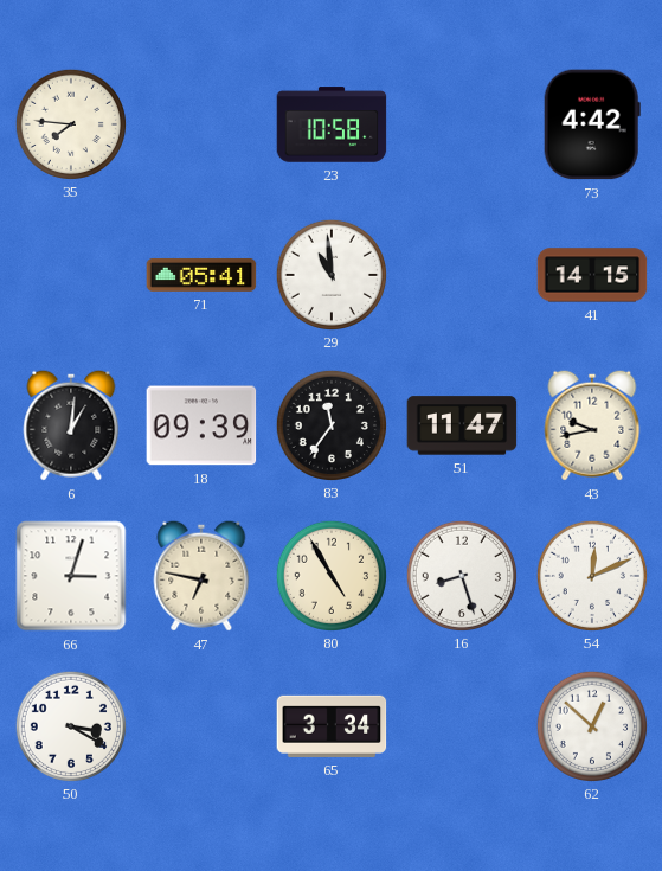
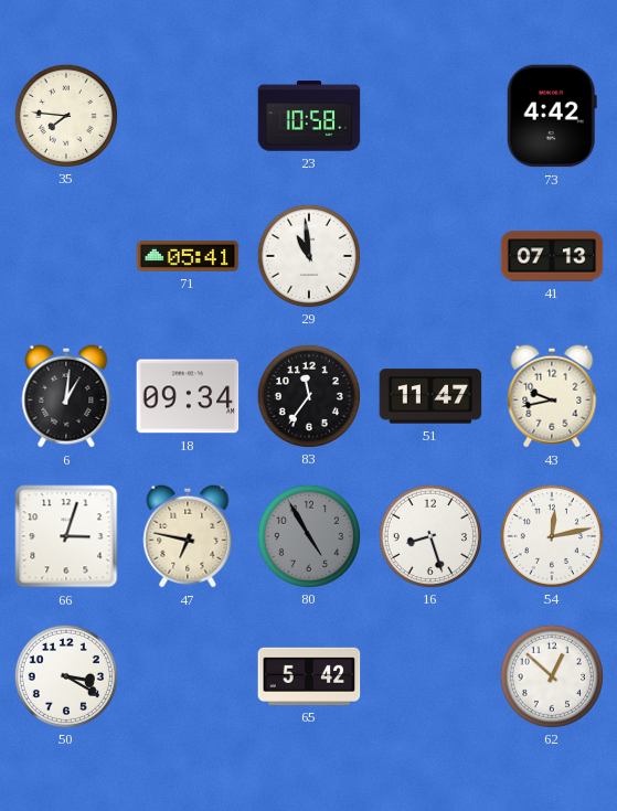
41: 14:15 -> 07:13
18: 09:39 -> 09:34
80 dial: cream -> grey
54: 12:11 -> 12:13
65: 3:34 -> 5:42
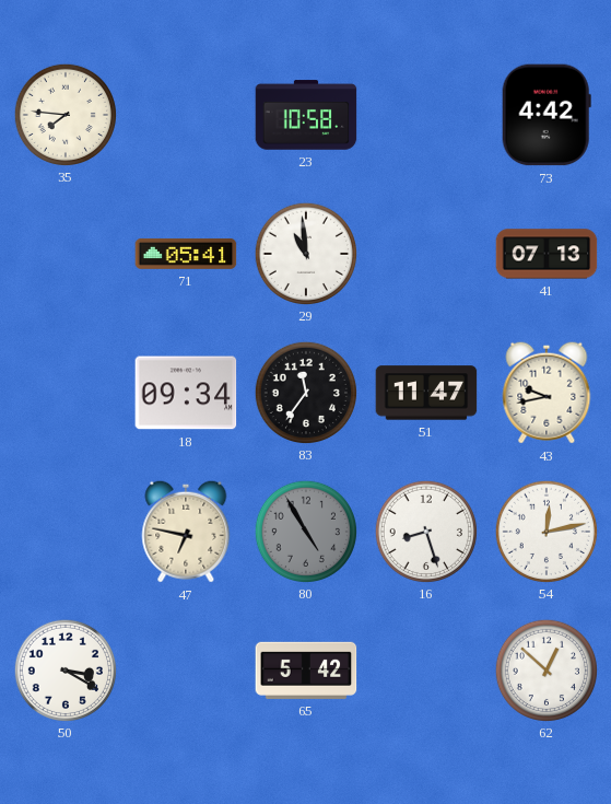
6: 1:01 -> none
66: 3:03 -> none
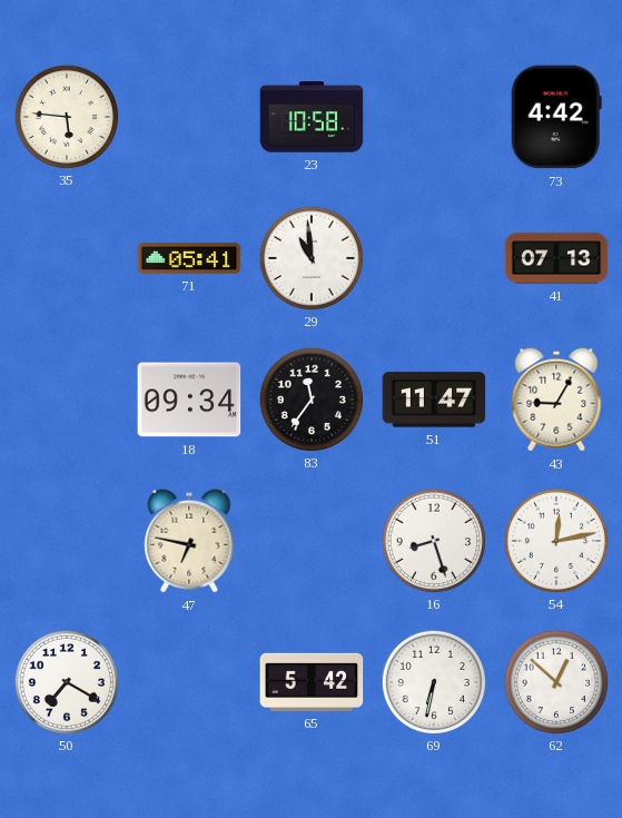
35: 7:46 -> 5:46
43: 9:43 -> 9:05
80: 4:55 -> none
50: 3:20 -> 7:20
69: none -> 6:32
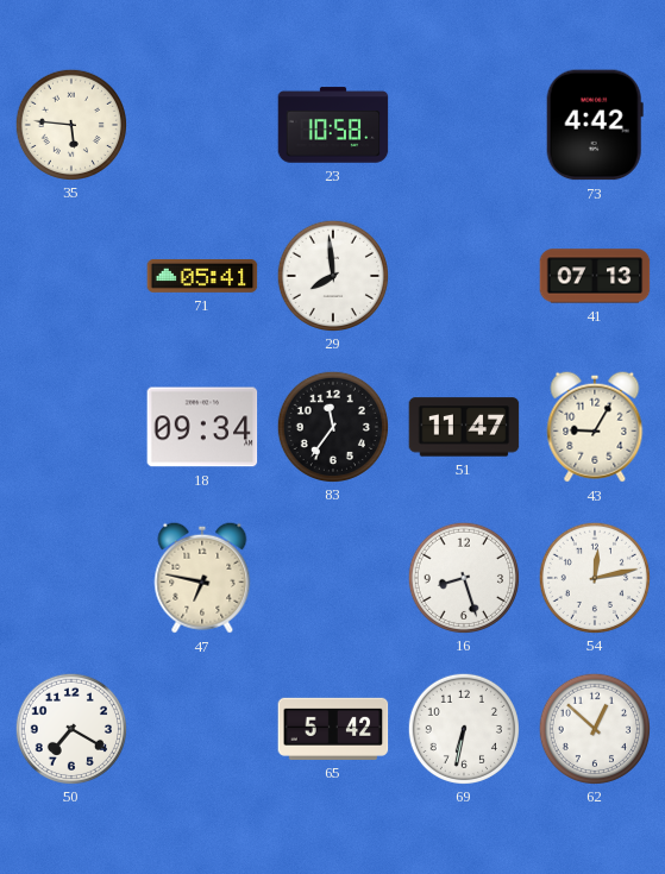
29: 10:59 -> 7:59
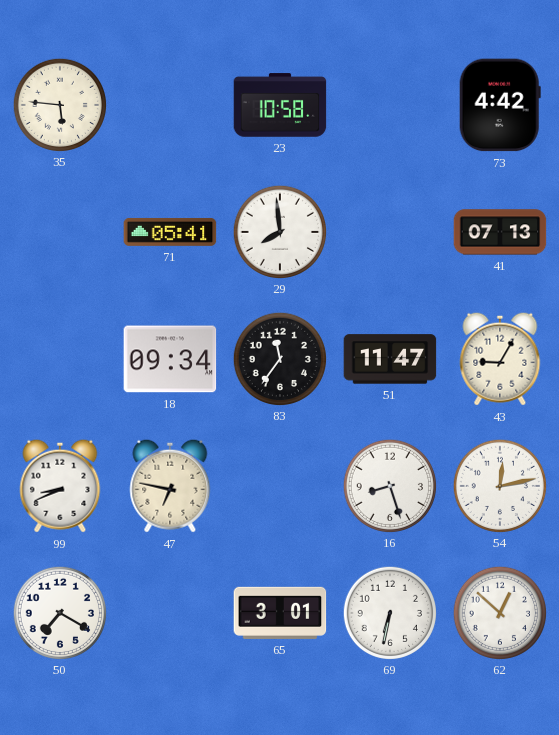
99: none -> 8:41
65: 5:42 -> 3:01
